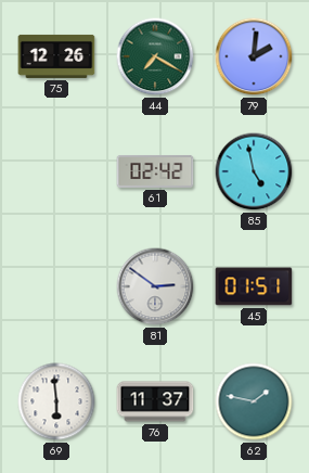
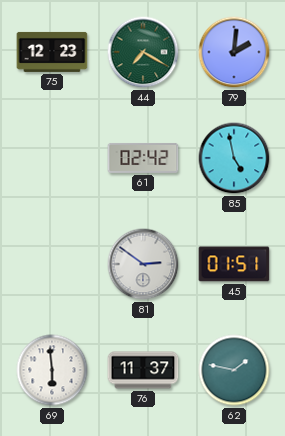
75: 12:26 -> 12:23
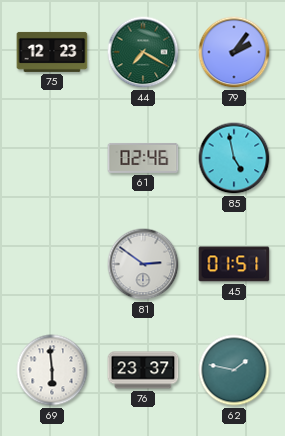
79: 2:01 -> 2:06
61: 02:42 -> 02:46
76: 11:37 -> 23:37
